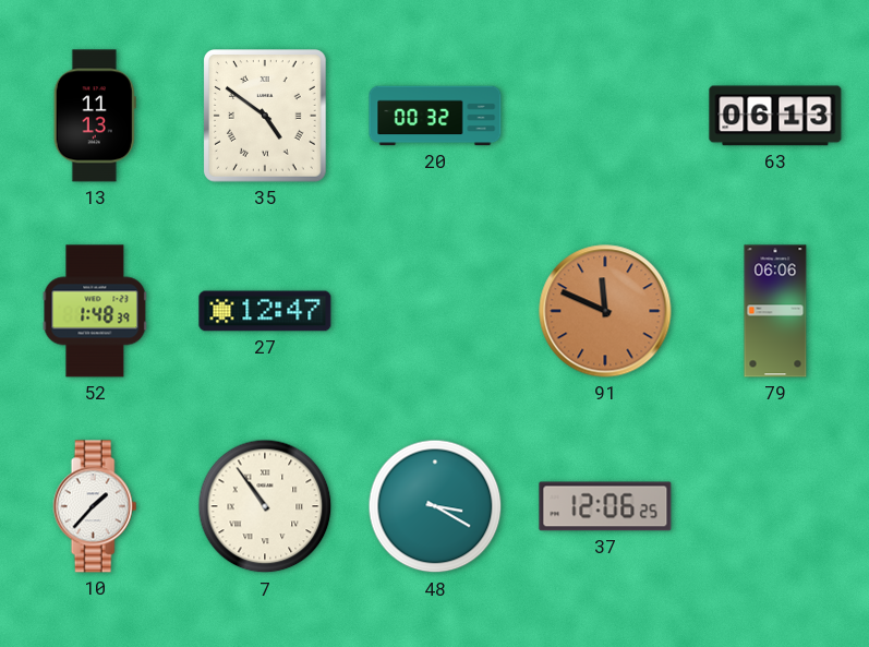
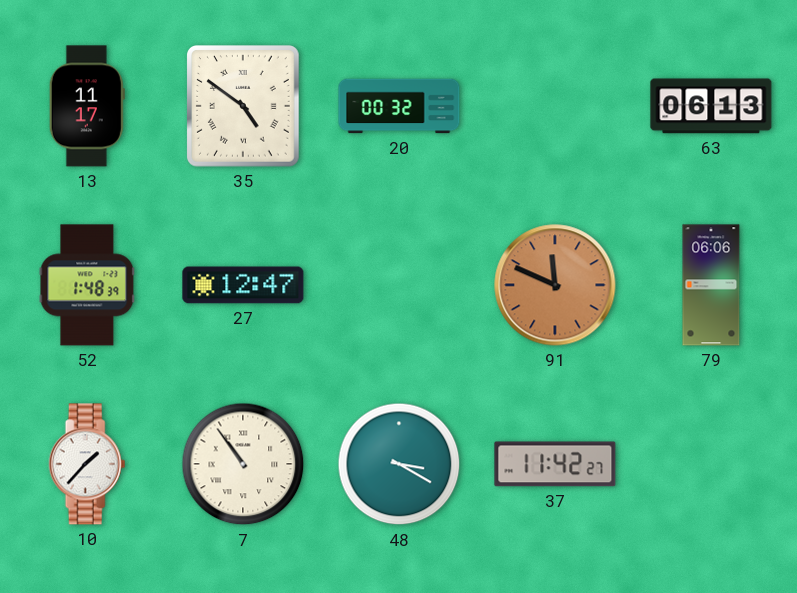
13: 11:13 -> 11:17
37: 12:06 -> 11:42
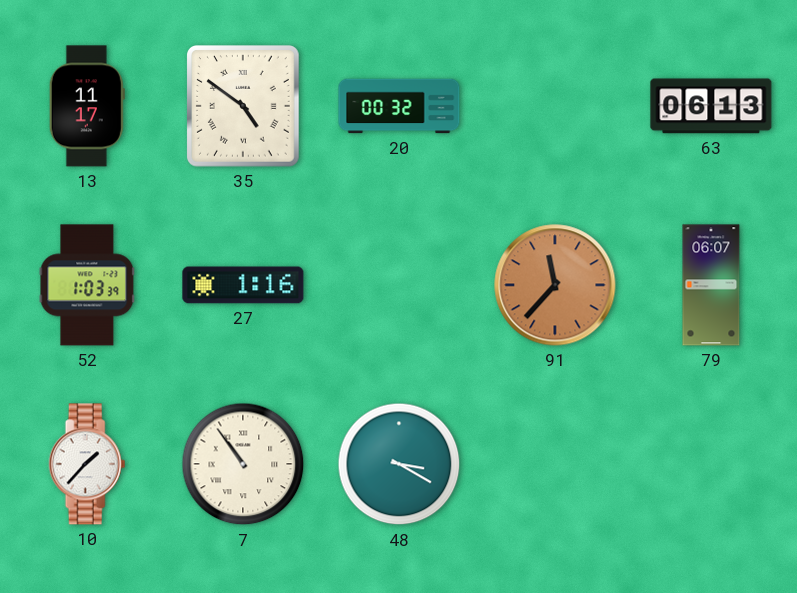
52: 1:48 -> 1:03
27: 12:47 -> 1:16
91: 11:49 -> 11:37
79: 06:06 -> 06:07
37: 11:42 -> none
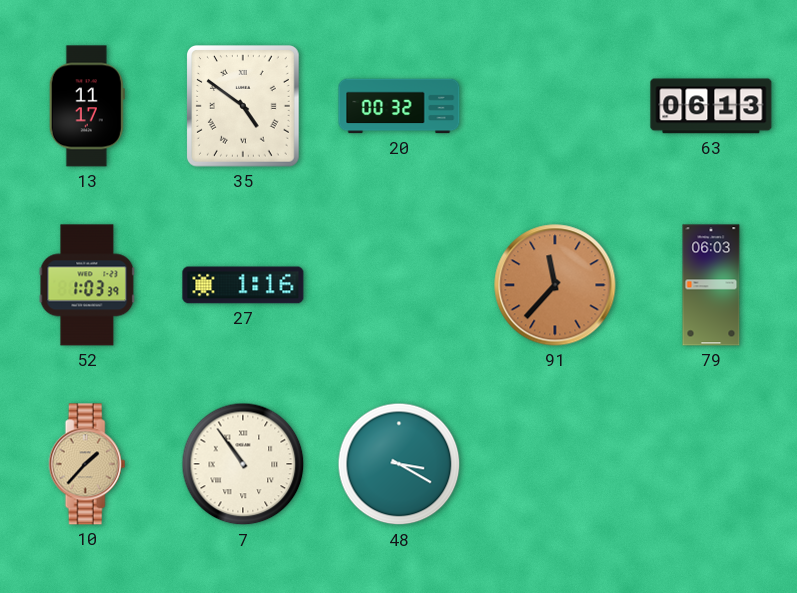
79: 06:07 -> 06:03
10 dial: white -> champagne
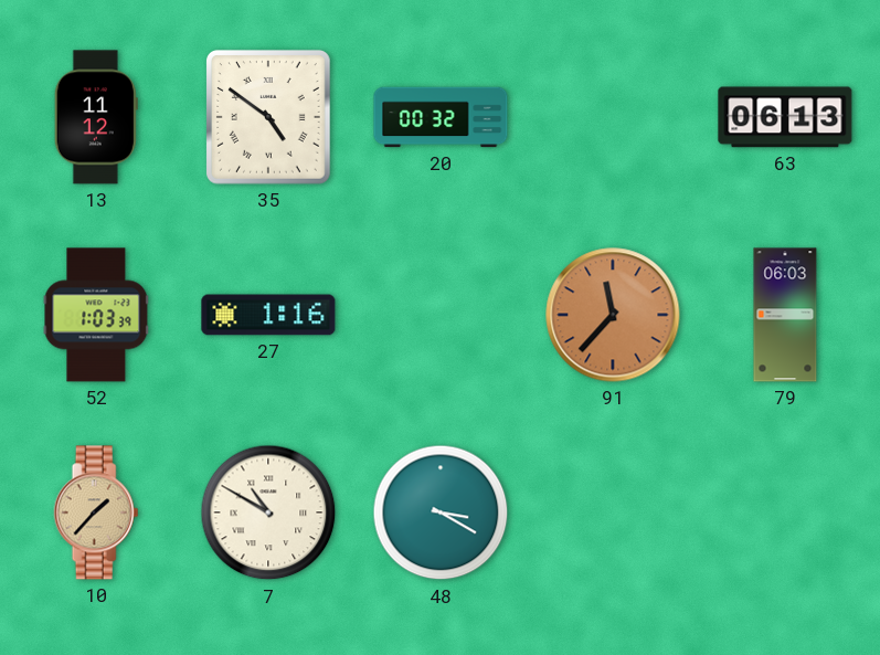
13: 11:17 -> 11:12
7: 10:54 -> 10:50
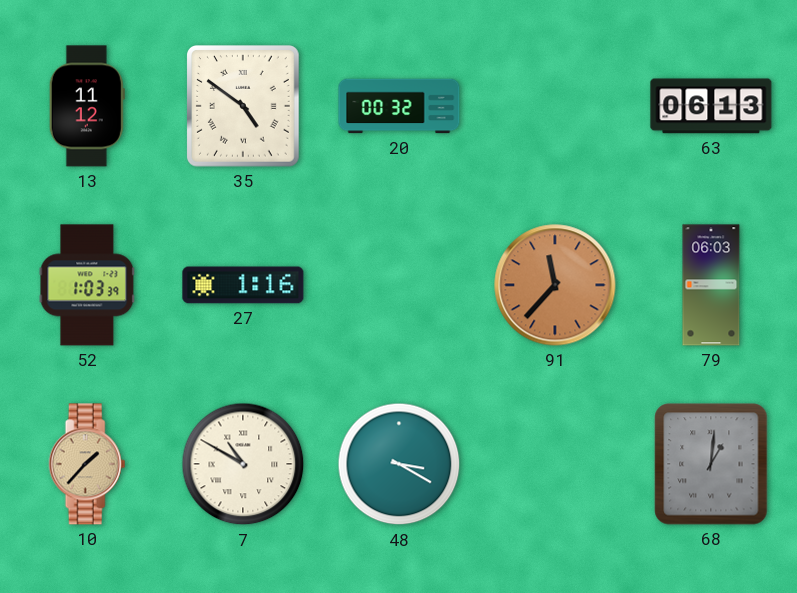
68: none -> 1:01
